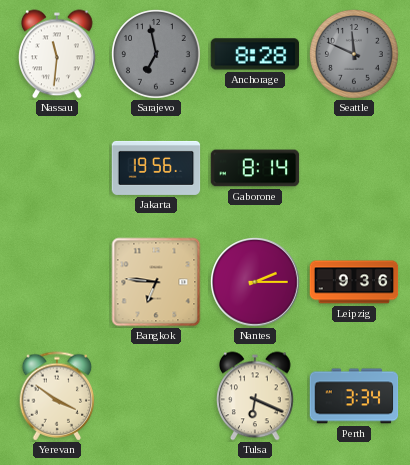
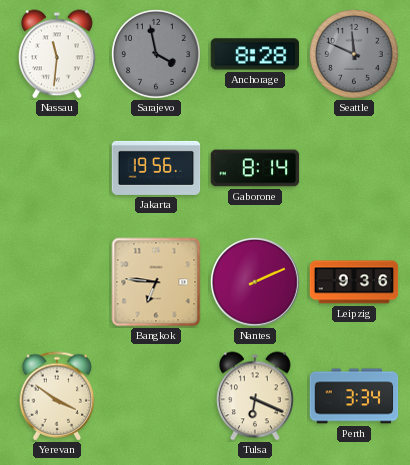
Sarajevo: 6:58 -> 3:58
Nantes: 2:15 -> 2:11
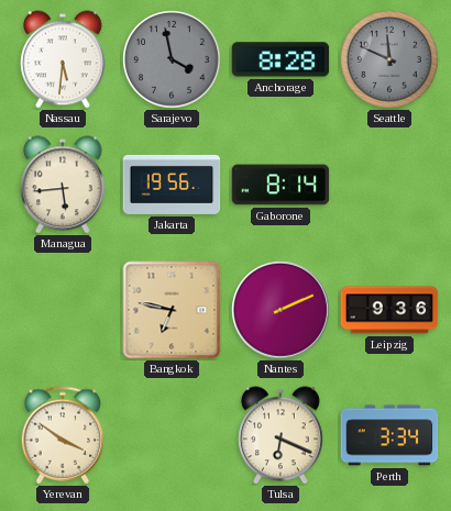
Nassau: 11:31 -> 5:31
Managua: none -> 5:44
Bangkok: 6:46 -> 6:47
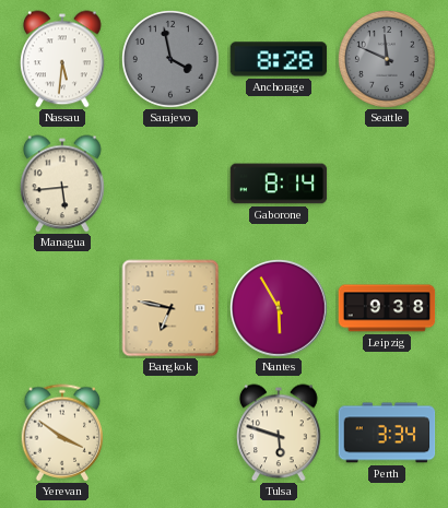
Jakarta: 19:56 -> none
Nantes: 2:11 -> 5:55
Leipzig: 9:36 -> 9:38
Tulsa: 6:19 -> 5:48
